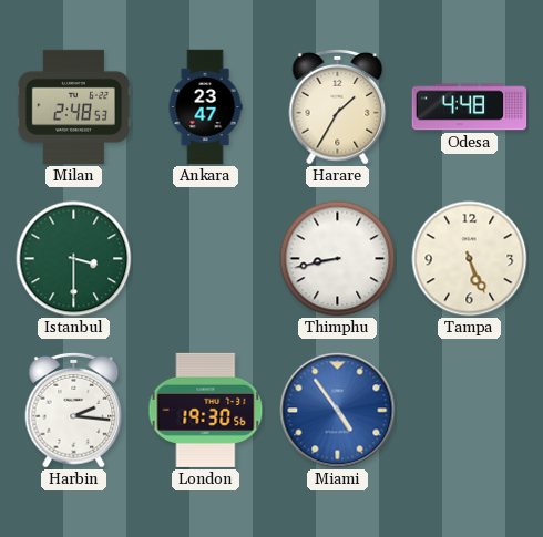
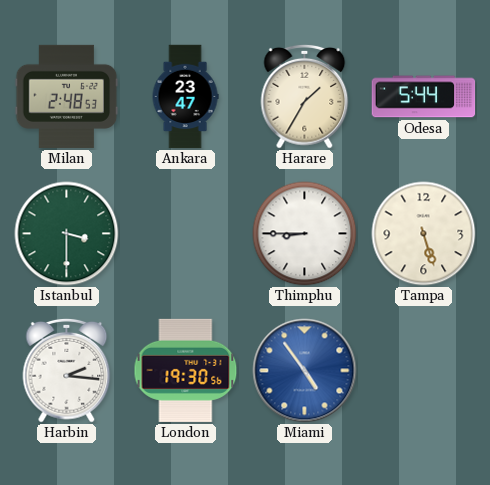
Odesa: 4:48 -> 5:44
Thimphu: 8:43 -> 8:45
Tampa: 5:26 -> 5:27
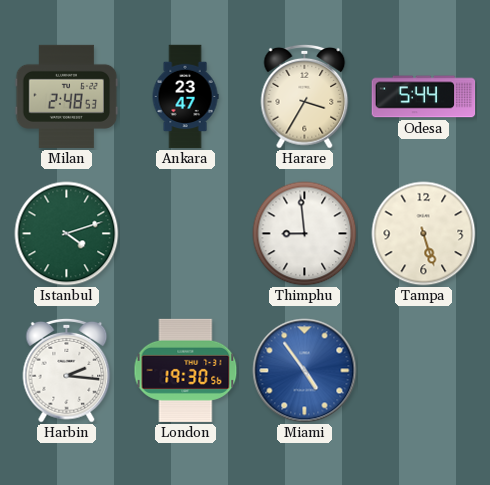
Harare: 1:35 -> 3:35
Istanbul: 3:30 -> 4:12
Thimphu: 8:45 -> 8:59
